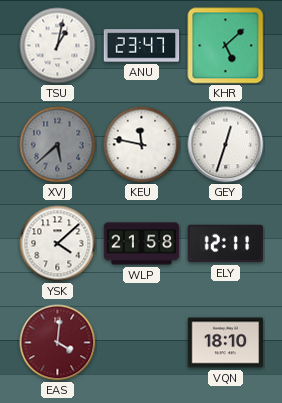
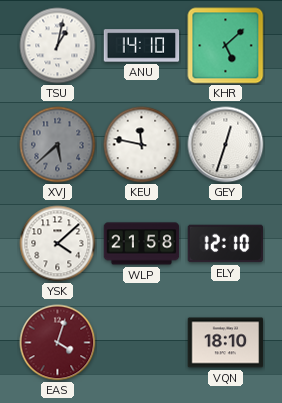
ANU: 23:47 -> 14:10
ELY: 12:11 -> 12:10
EAS: 4:01 -> 4:03
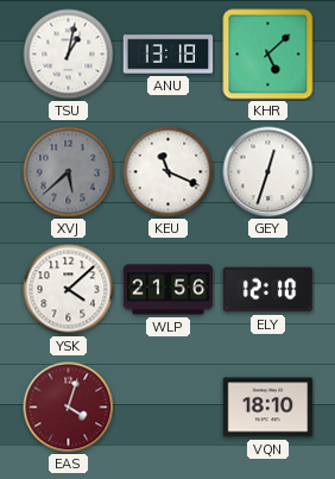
ANU: 14:10 -> 13:18
KEU: 11:47 -> 11:19
WLP: 21:58 -> 21:56
